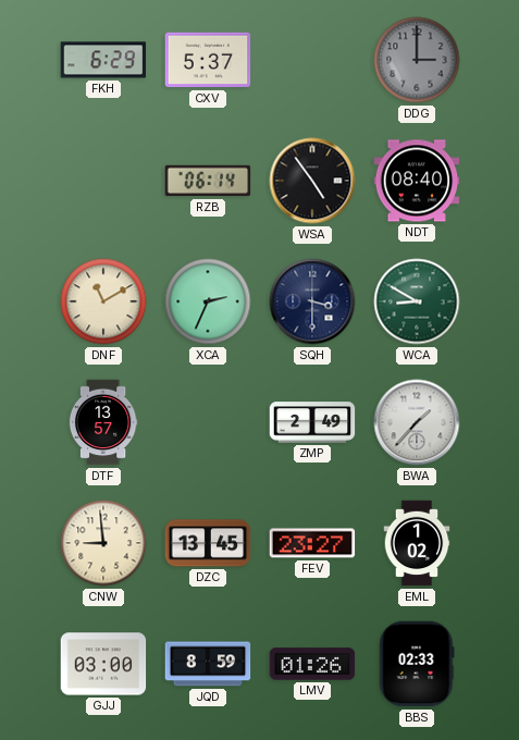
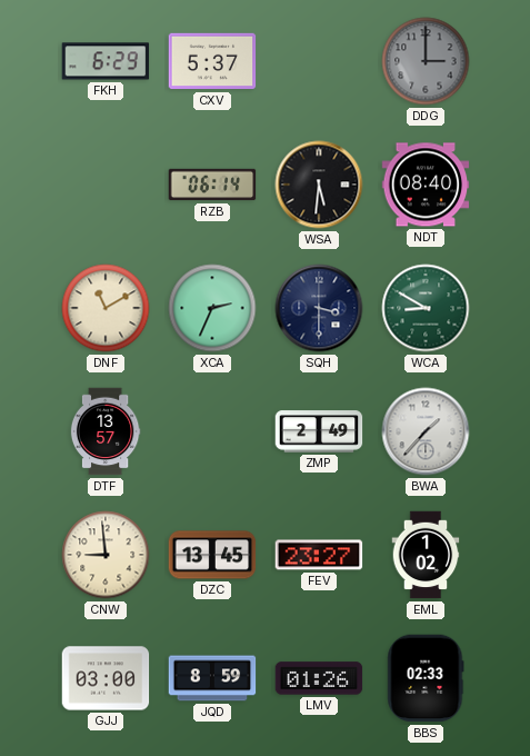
WSA: 4:54 -> 5:31
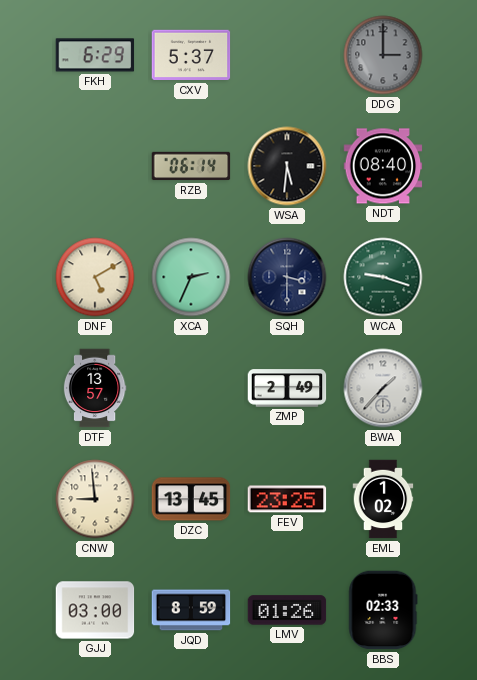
DNF: 11:10 -> 5:10
WCA: 8:50 -> 9:18
FEV: 23:27 -> 23:25
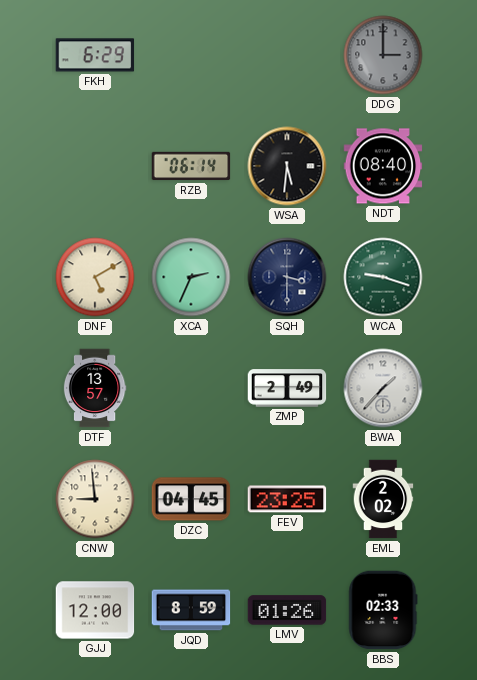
CXV: 5:37 -> none
DZC: 13:45 -> 04:45
EML: 1:02 -> 2:02
GJJ: 03:00 -> 12:00
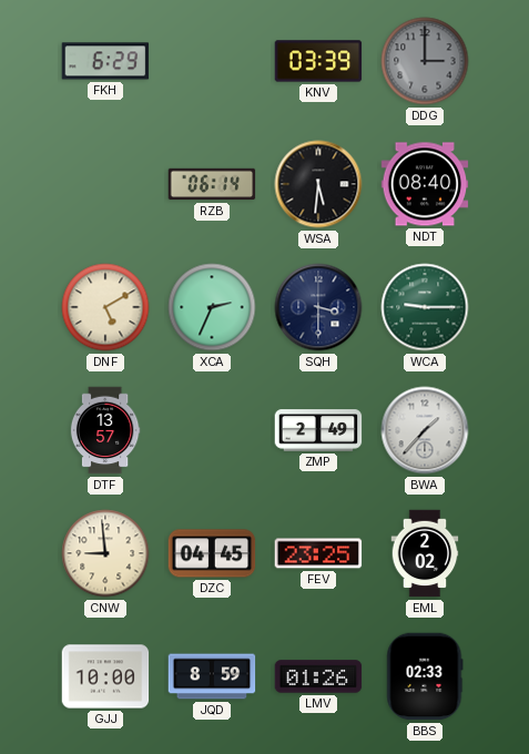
KNV: none -> 03:39
WCA: 9:18 -> 9:15
GJJ: 12:00 -> 10:00
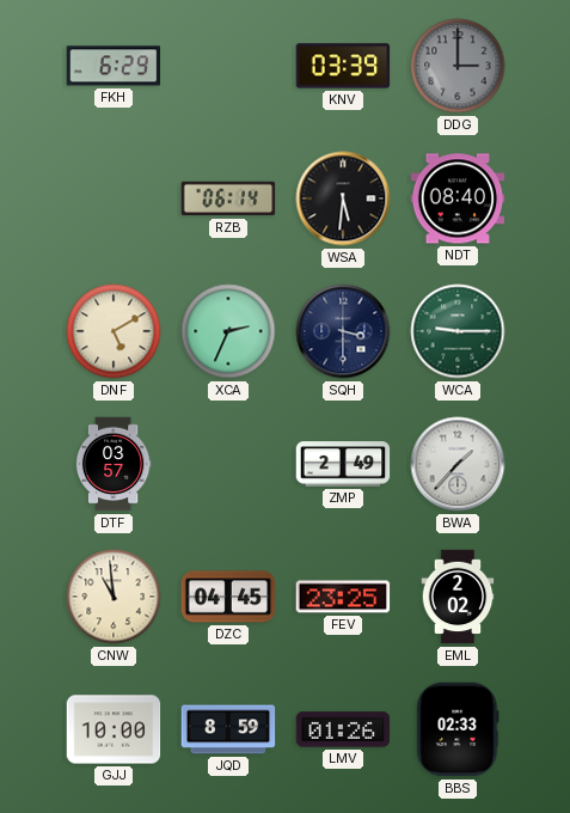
DTF: 13:57 -> 03:57
CNW: 8:59 -> 10:59
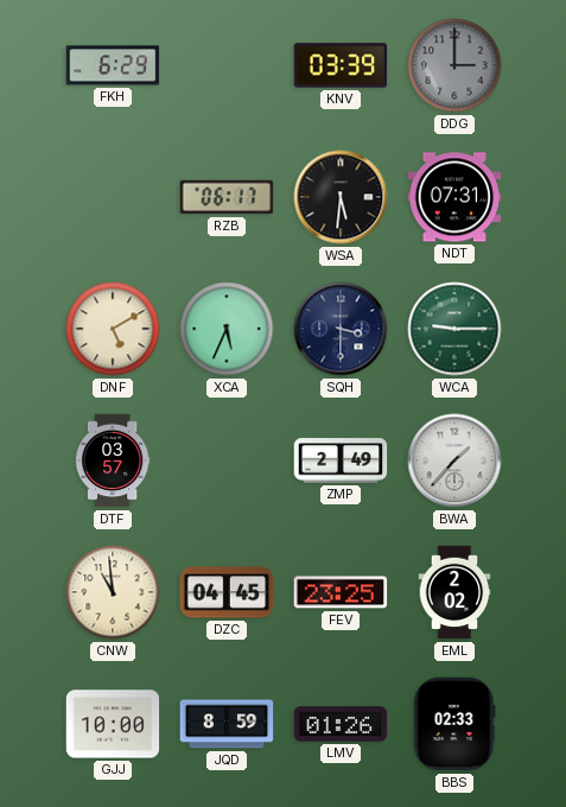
RZB: 06:14 -> 06:17
NDT: 08:40 -> 07:31
XCA: 2:34 -> 5:34
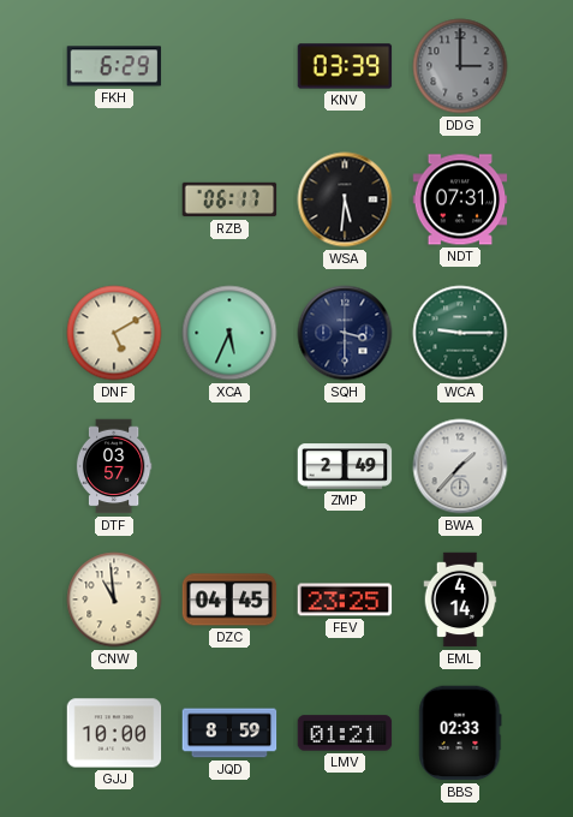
EML: 2:02 -> 4:14
LMV: 01:26 -> 01:21
